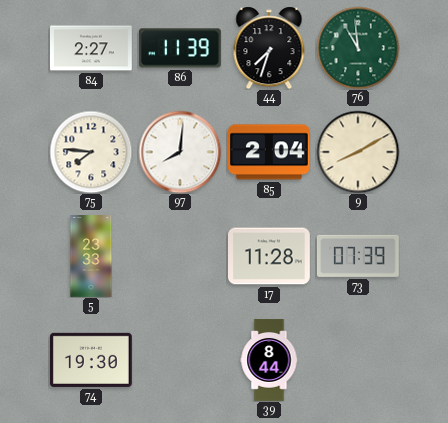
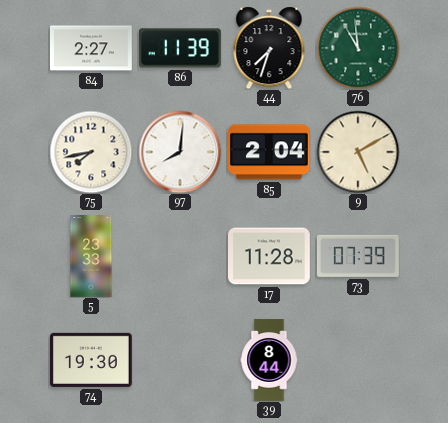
75: 7:46 -> 7:43
9: 8:10 -> 5:10
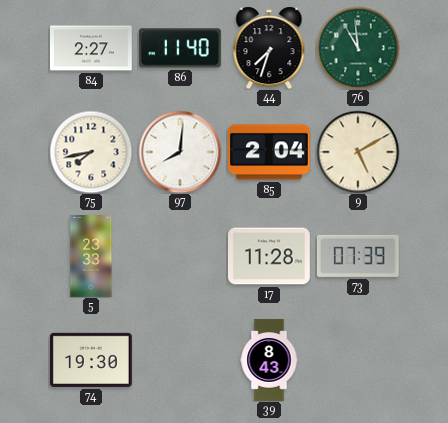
86: 11:39 -> 11:40
39: 8:44 -> 8:43
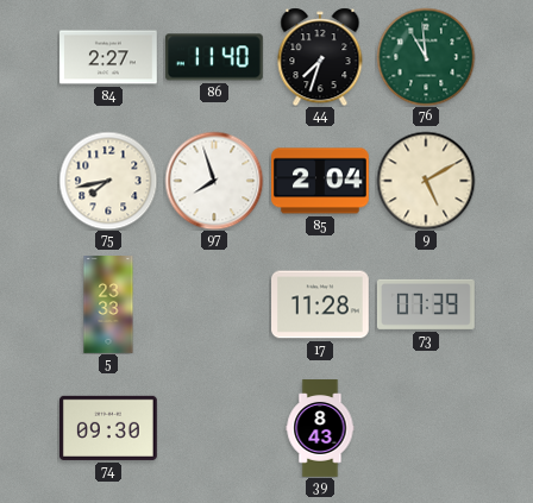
97: 8:01 -> 7:57
74: 19:30 -> 09:30
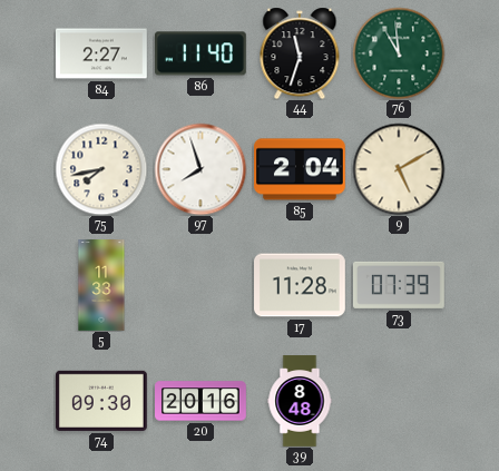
44: 7:33 -> 11:33
5: 23:33 -> 11:33
20: none -> 20:16
39: 8:43 -> 8:48
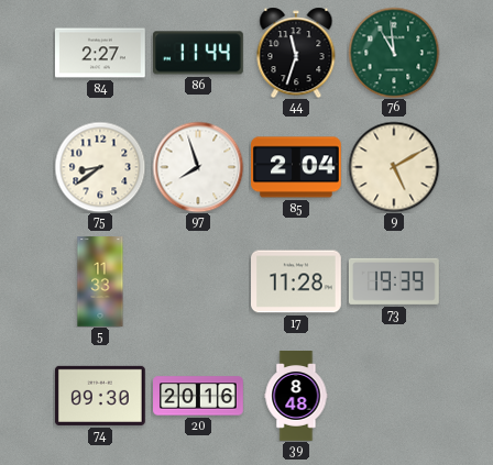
86: 11:40 -> 11:44
75: 7:43 -> 8:39
73: 07:39 -> 19:39
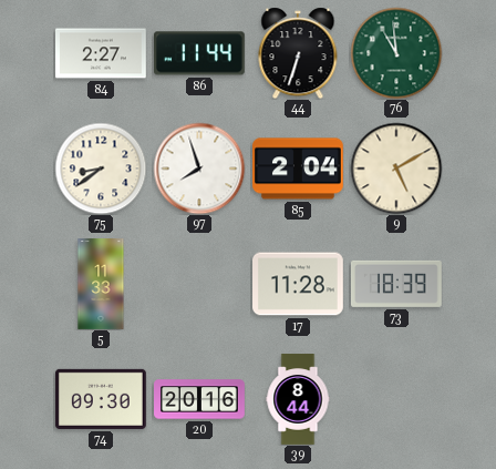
44: 11:33 -> 6:33
73: 19:39 -> 18:39
39: 8:48 -> 8:44
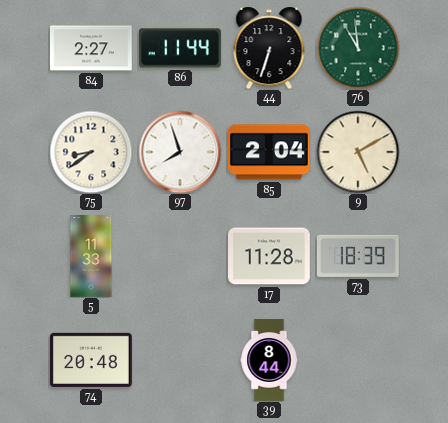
74: 09:30 -> 20:48
20: 20:16 -> none
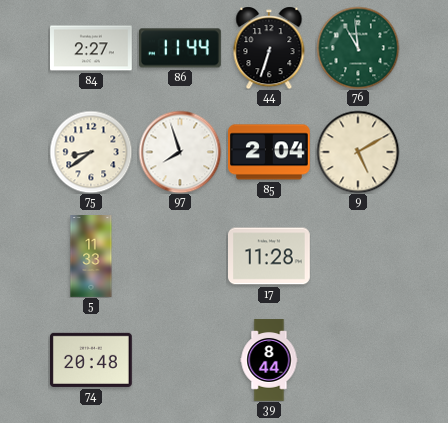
73: 18:39 -> none
